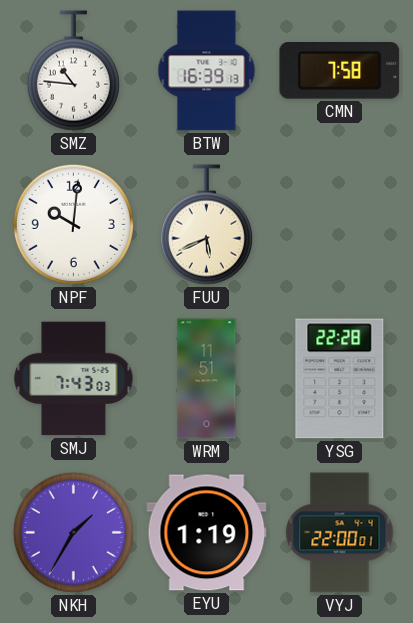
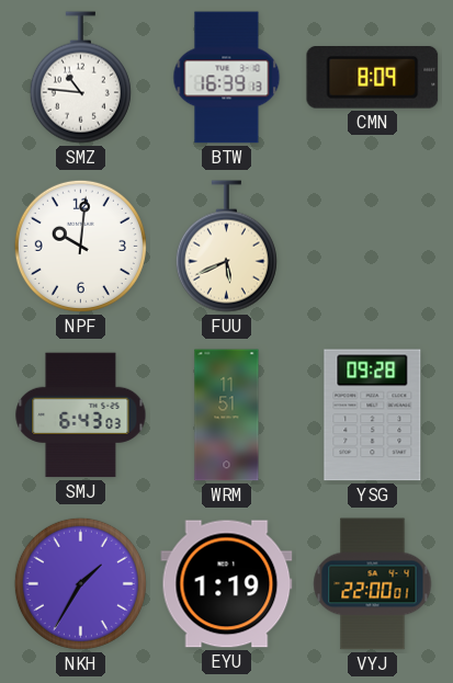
CMN: 7:58 -> 8:09
SMJ: 7:43 -> 6:43
YSG: 22:28 -> 09:28
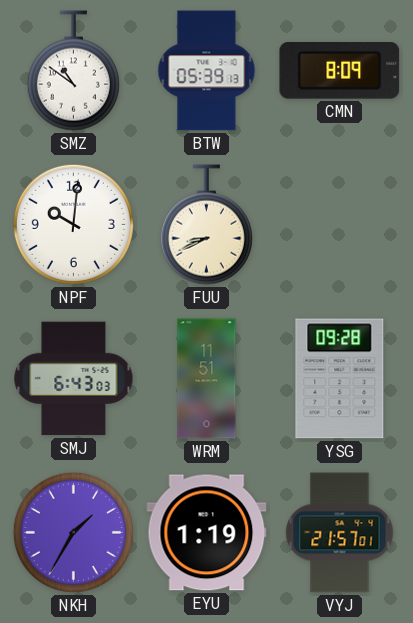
SMZ: 10:46 -> 10:51
BTW: 16:39 -> 05:39
FUU: 5:41 -> 8:41
VYJ: 22:00 -> 21:57
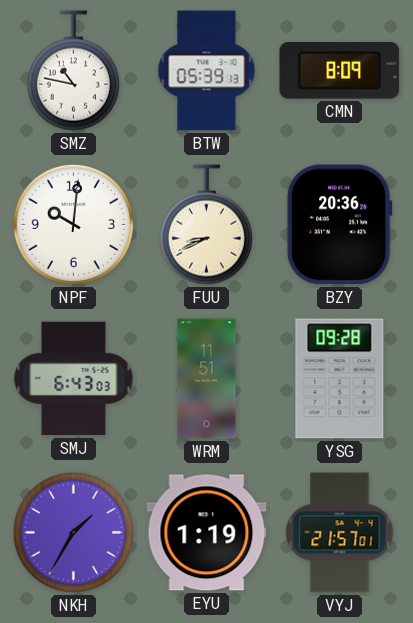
SMZ: 10:51 -> 10:47
BZY: none -> 20:36
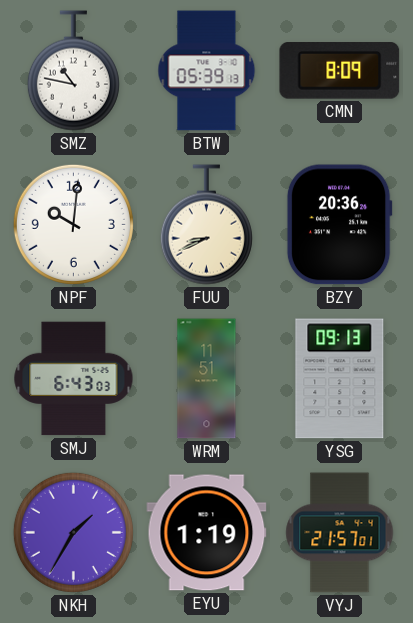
YSG: 09:28 -> 09:13
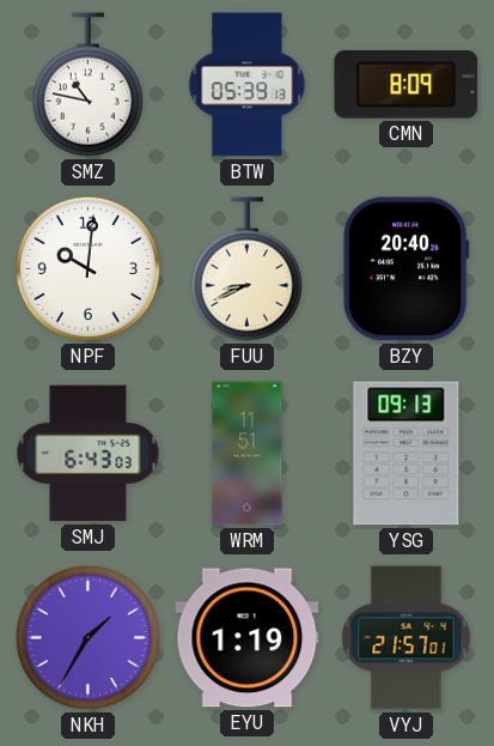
BZY: 20:36 -> 20:40
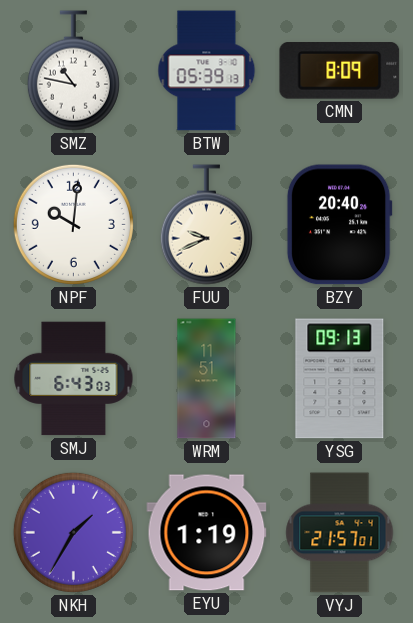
FUU: 8:41 -> 9:41
